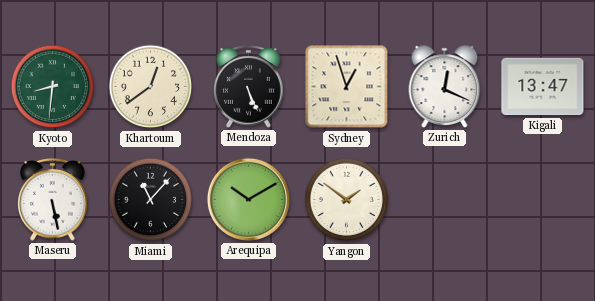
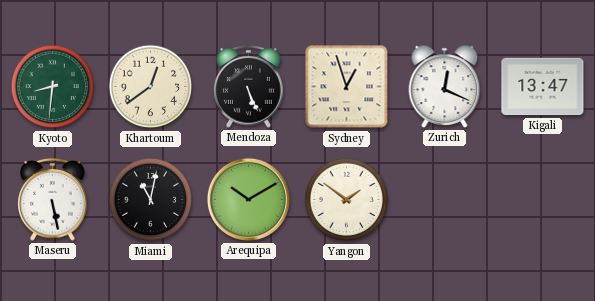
Miami: 11:07 -> 11:02
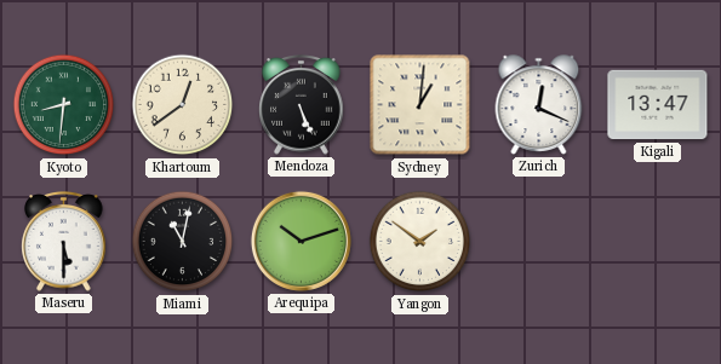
Sydney: 12:57 -> 1:01
Maseru: 5:28 -> 5:30
Arequipa: 10:10 -> 10:12
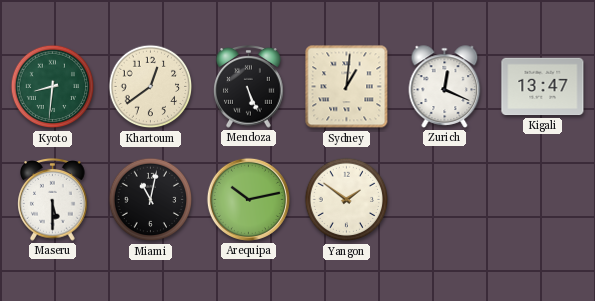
Arequipa: 10:12 -> 10:13
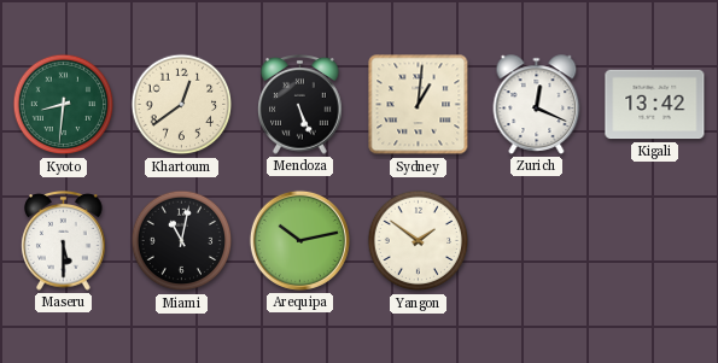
Kigali: 13:47 -> 13:42
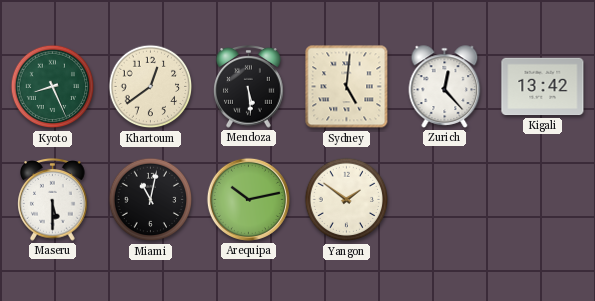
Kyoto: 8:31 -> 8:26
Mendoza: 5:26 -> 5:29
Sydney: 1:01 -> 5:01
Zurich: 12:19 -> 12:23
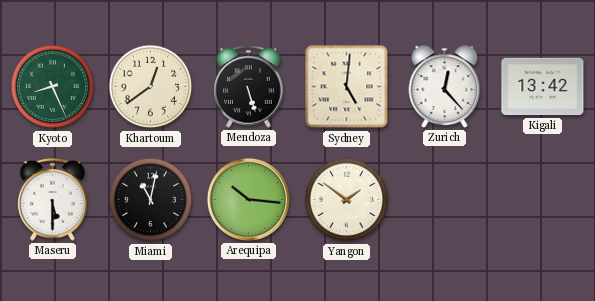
Mendoza: 5:29 -> 5:27
Arequipa: 10:13 -> 10:16
